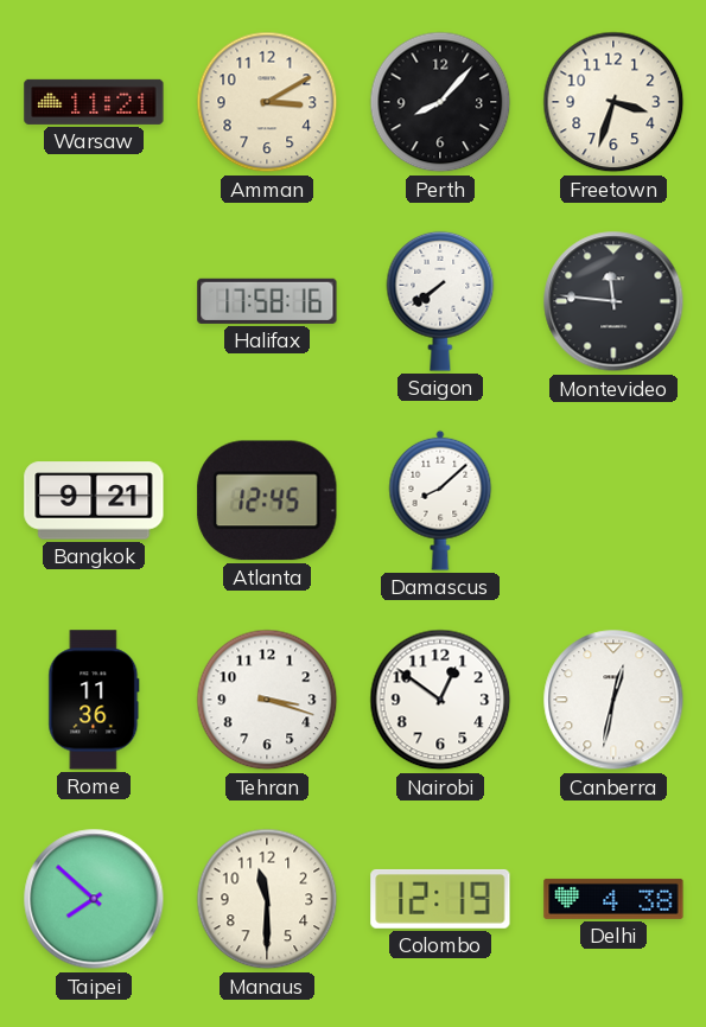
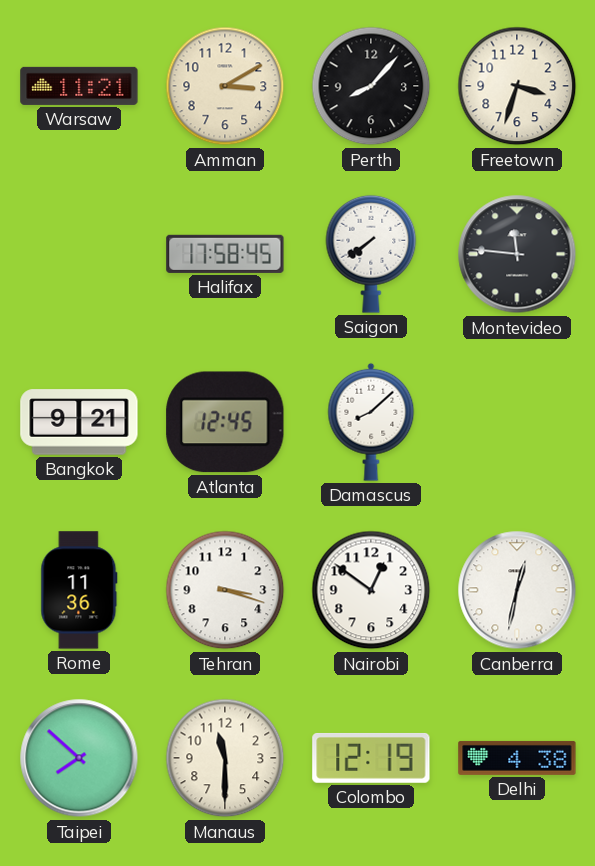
Halifax: 17:58:16 -> 17:58:45
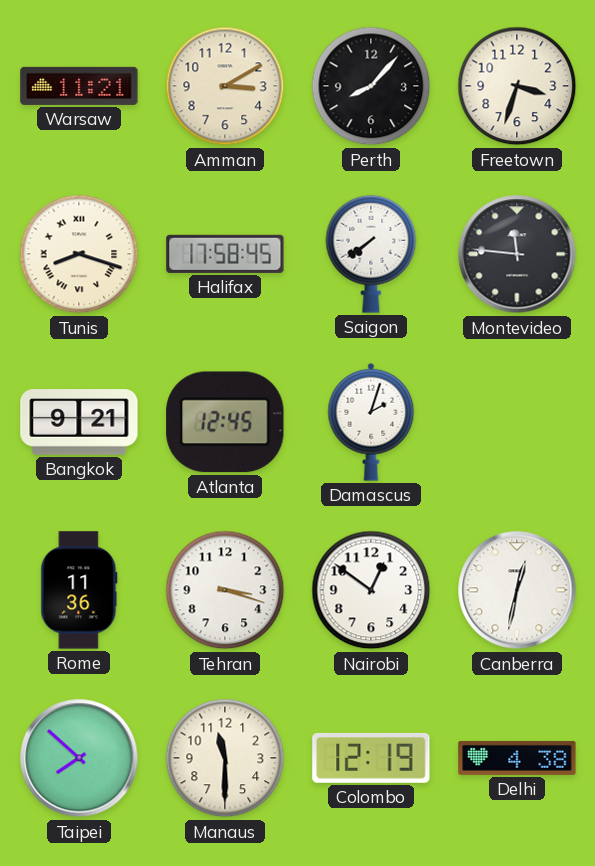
Tunis: none -> 8:18
Damascus: 8:08 -> 2:03
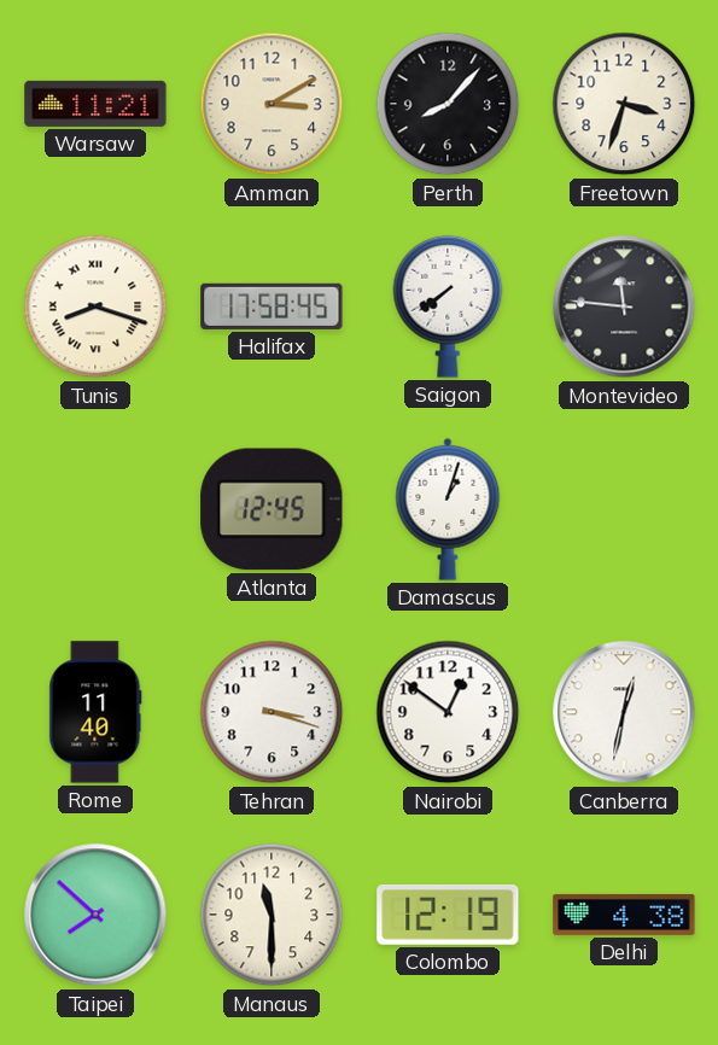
Bangkok: 9:21 -> none
Damascus: 2:03 -> 1:03
Rome: 11:36 -> 11:40
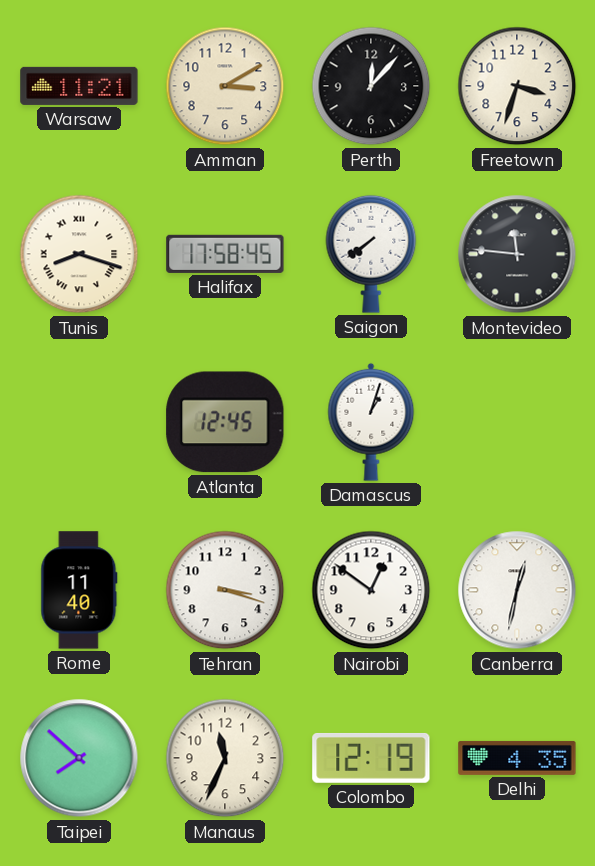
Perth: 8:07 -> 12:07
Manaus: 11:30 -> 11:34
Delhi: 4:38 -> 4:35
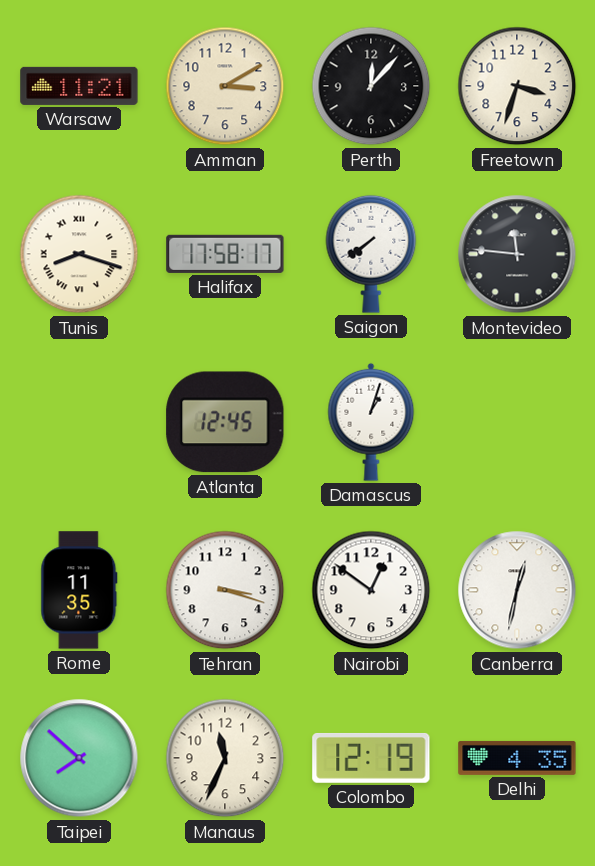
Halifax: 17:58:45 -> 17:58:17
Rome: 11:40 -> 11:35
